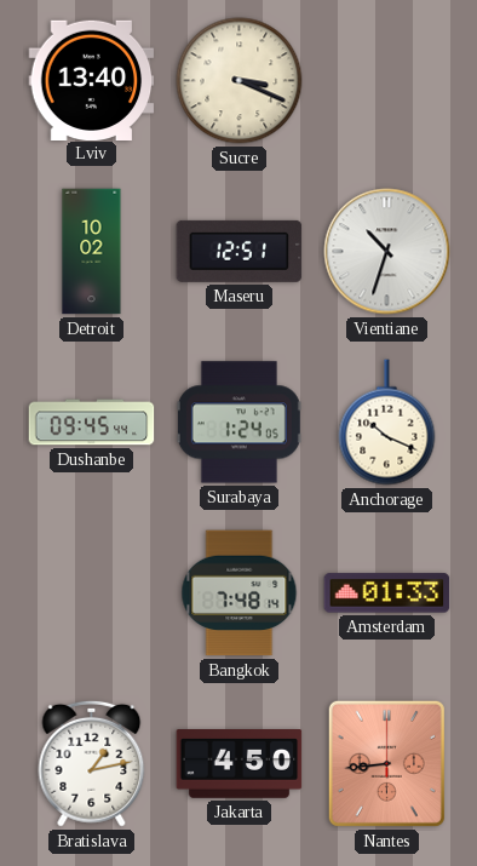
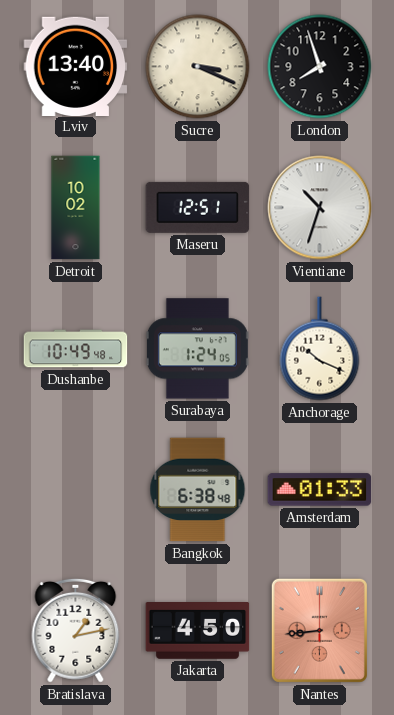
London: none -> 7:57
Dushanbe: 09:45 -> 10:49
Bangkok: 7:48 -> 6:38
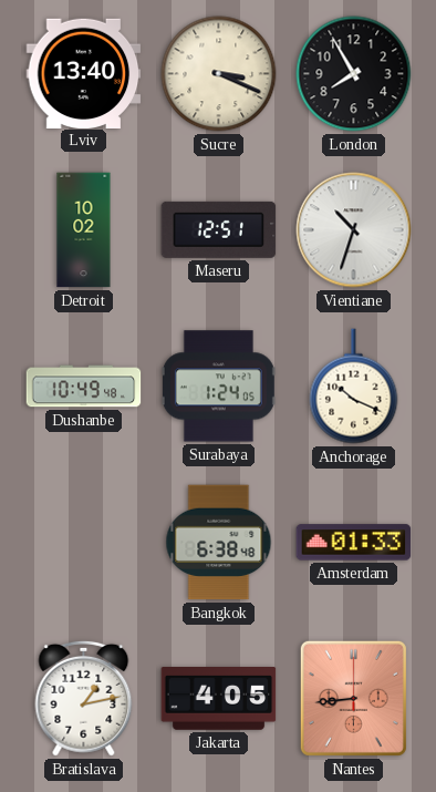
London: 7:57 -> 7:55
Jakarta: 4:50 -> 4:05
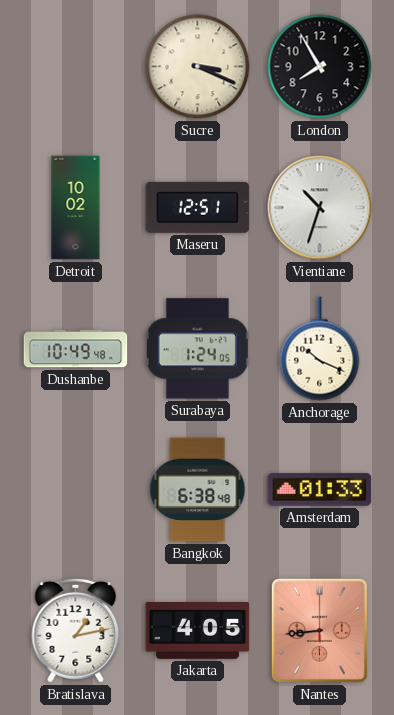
Lviv: 13:40 -> none
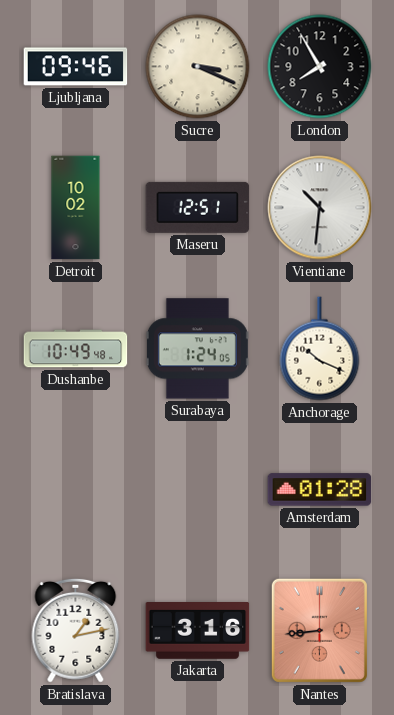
Ljubljana: none -> 09:46
Vientiane: 10:33 -> 10:31
Bangkok: 6:38 -> none
Amsterdam: 01:33 -> 01:28
Jakarta: 4:05 -> 3:16
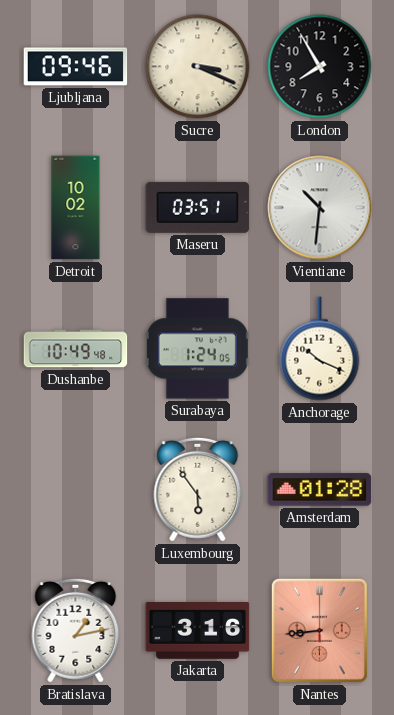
Maseru: 12:51 -> 03:51
Luxembourg: none -> 5:54
